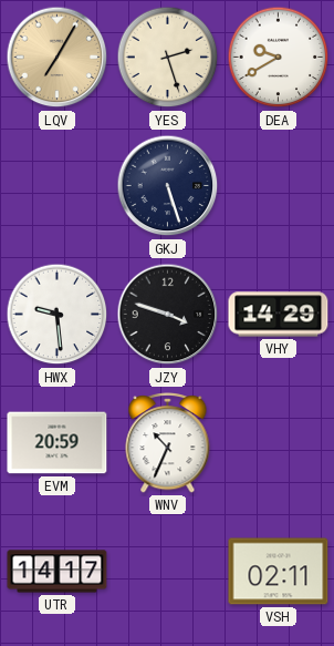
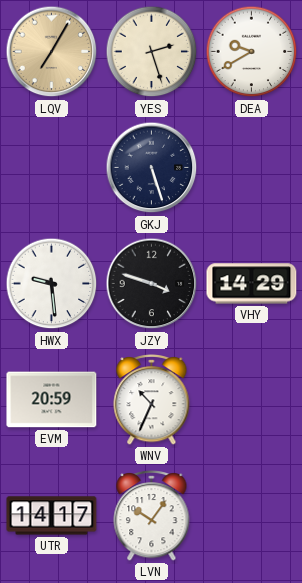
LVN: none -> 10:06
VSH: 02:11 -> none
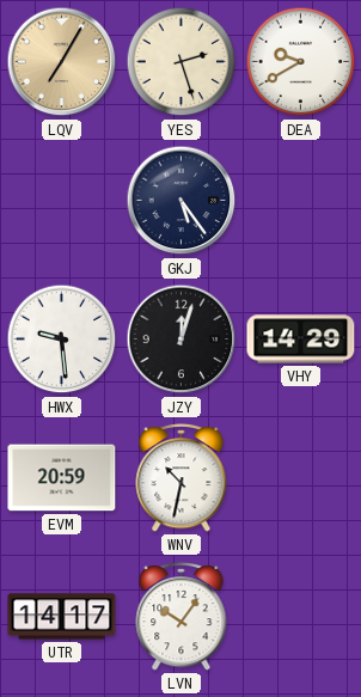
GKJ: 5:27 -> 5:24
JZY: 3:48 -> 12:03
WNV: 10:34 -> 10:32
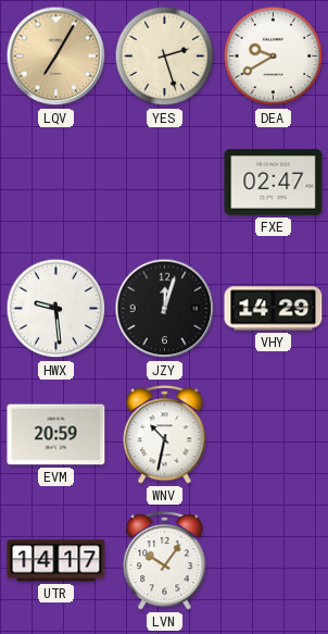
GKJ: 5:24 -> none
FXE: none -> 02:47
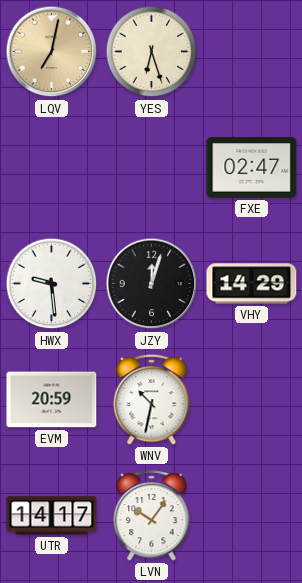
LQV: 7:05 -> 7:02
YES: 2:27 -> 6:27
DEA: 9:40 -> none
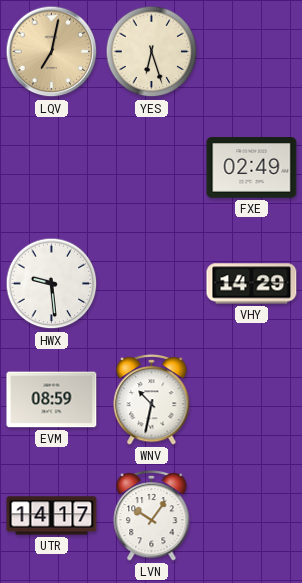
FXE: 02:47 -> 02:49
JZY: 12:03 -> none
EVM: 20:59 -> 08:59
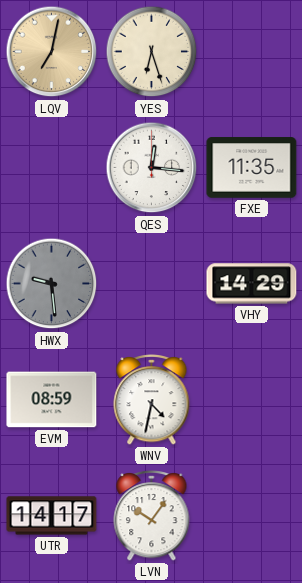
QES: none -> 12:16
FXE: 02:49 -> 11:35
HWX dial: white -> grey
WNV: 10:32 -> 4:32
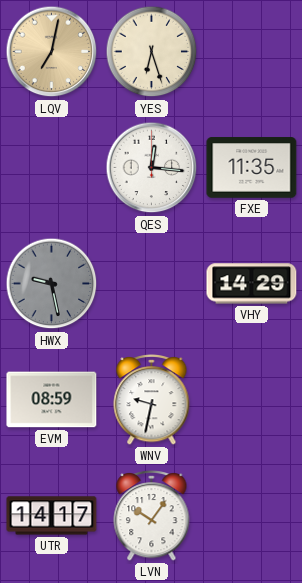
HWX: 9:29 -> 9:28
WNV: 4:32 -> 9:32
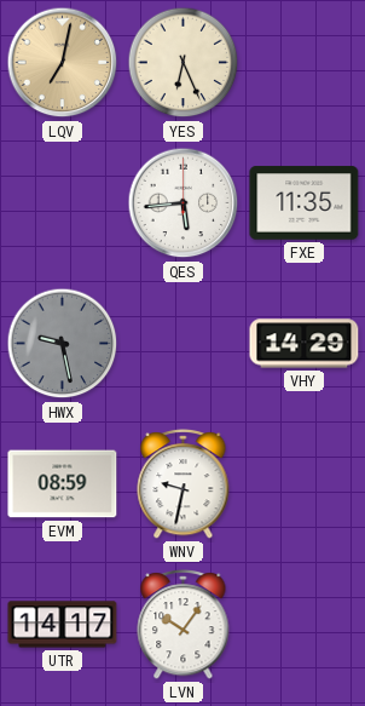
YES: 6:27 -> 6:26
QES: 12:16 -> 5:44
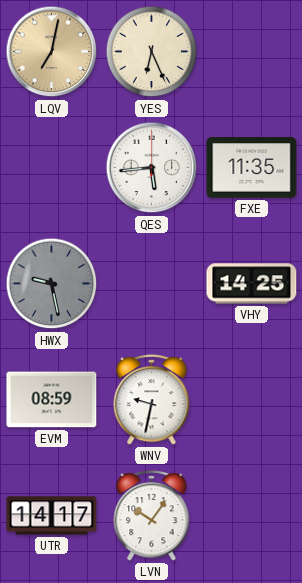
VHY: 14:29 -> 14:25
